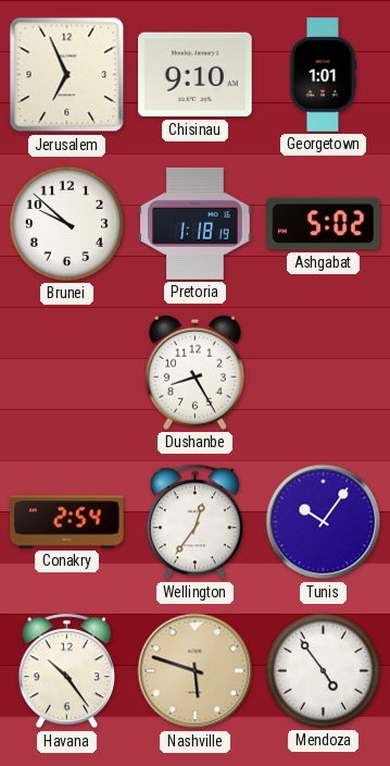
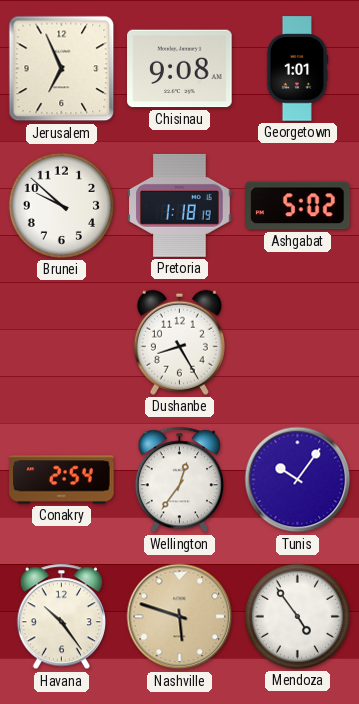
Chisinau: 9:10 -> 9:08
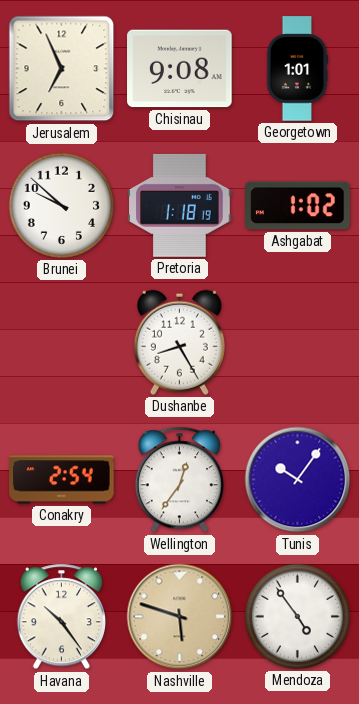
Ashgabat: 5:02 -> 1:02
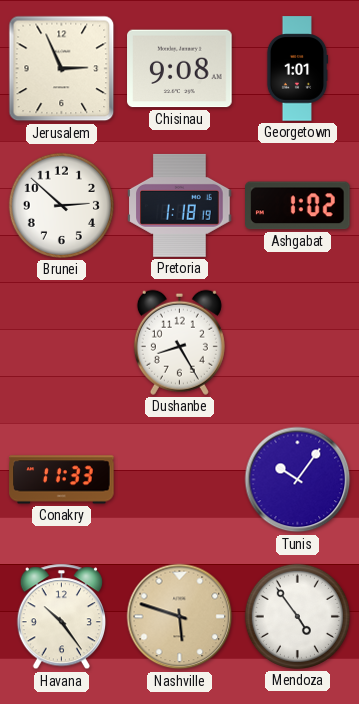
Jerusalem: 6:56 -> 2:56
Brunei: 9:52 -> 2:52
Conakry: 2:54 -> 11:33
Wellington: 12:36 -> none
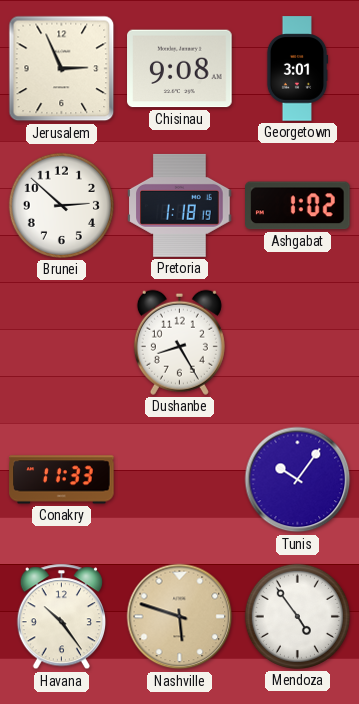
Georgetown: 1:01 -> 3:01
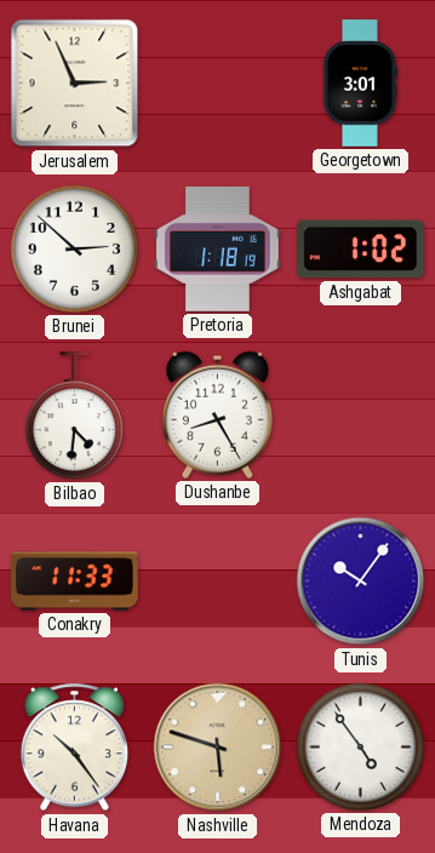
Chisinau: 9:08 -> none
Bilbao: none -> 4:31
